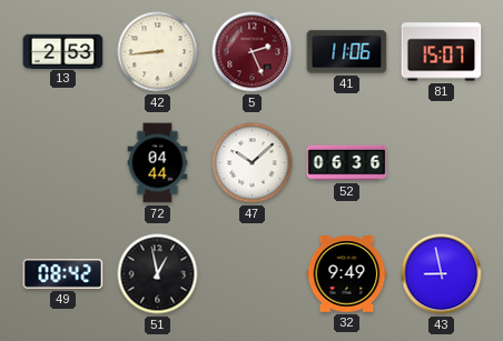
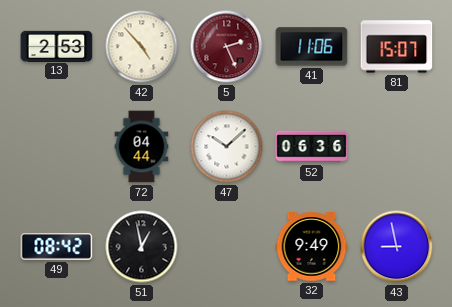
42: 8:44 -> 4:53
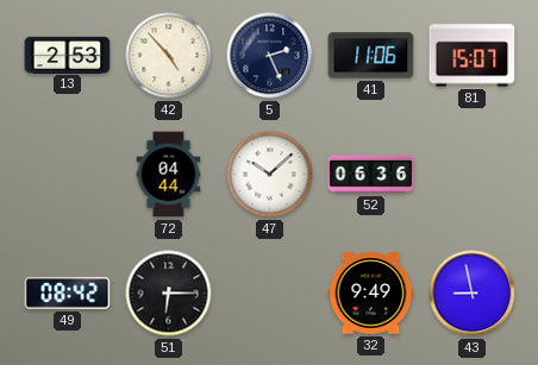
5 dial: burgundy -> navy
51: 12:58 -> 6:15
